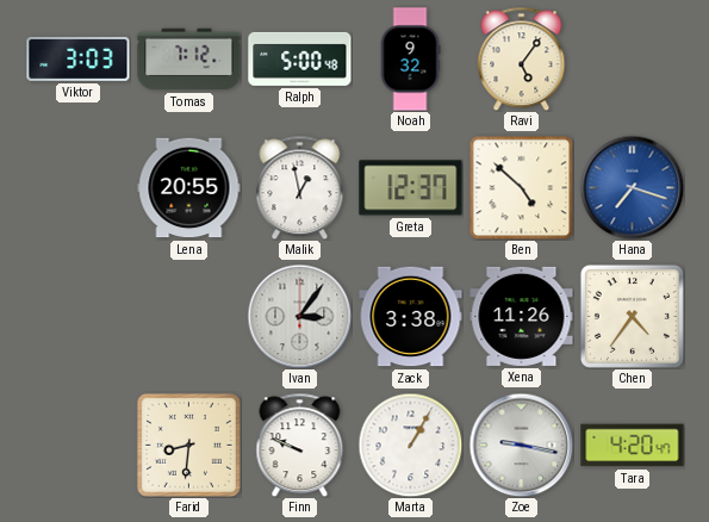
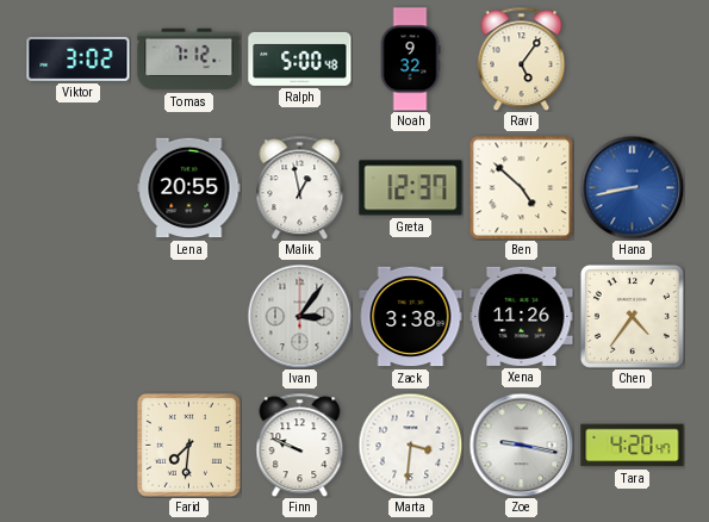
Viktor: 3:03 -> 3:02
Hana: 7:18 -> 8:43
Farid: 8:31 -> 7:31
Marta: 1:05 -> 3:31
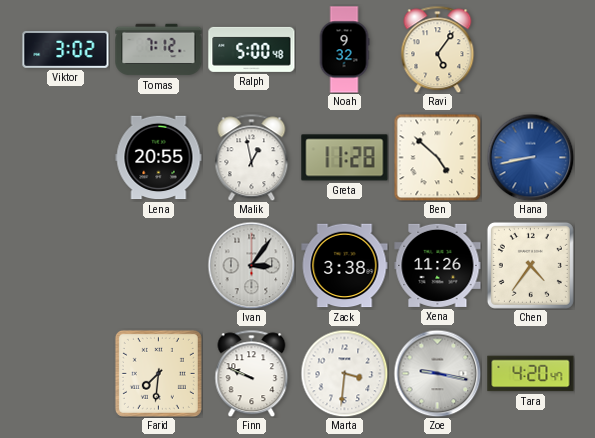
Greta: 12:37 -> 11:28
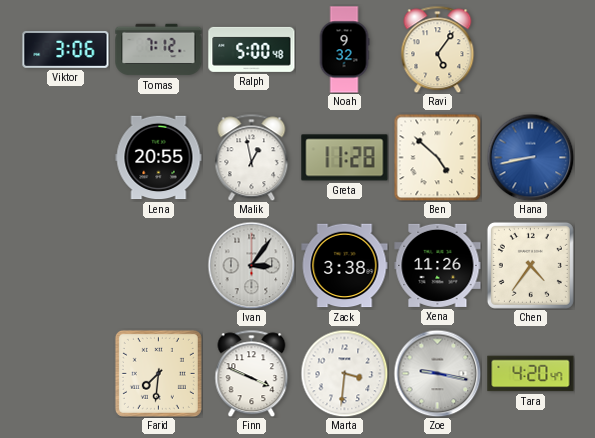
Viktor: 3:02 -> 3:06
Finn: 9:49 -> 3:49
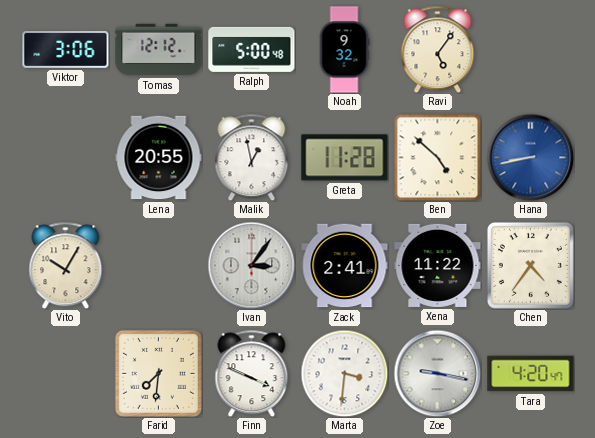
Tomas: 7:12 -> 12:12
Vito: none -> 10:05
Zack: 3:38 -> 2:41
Xena: 11:26 -> 11:22
